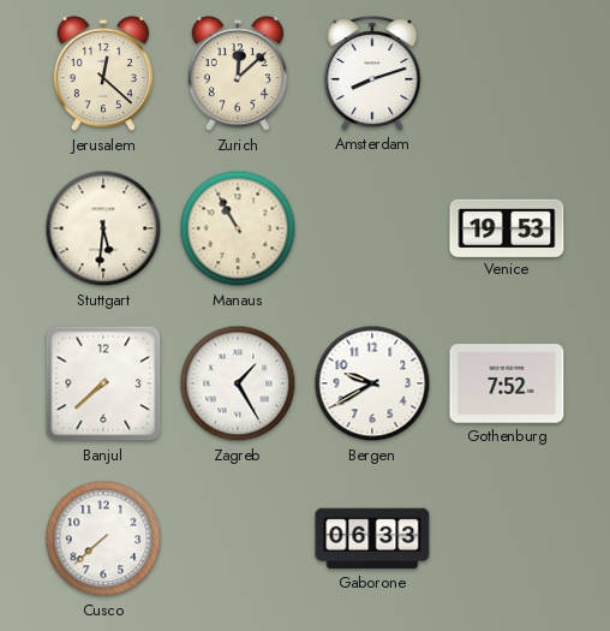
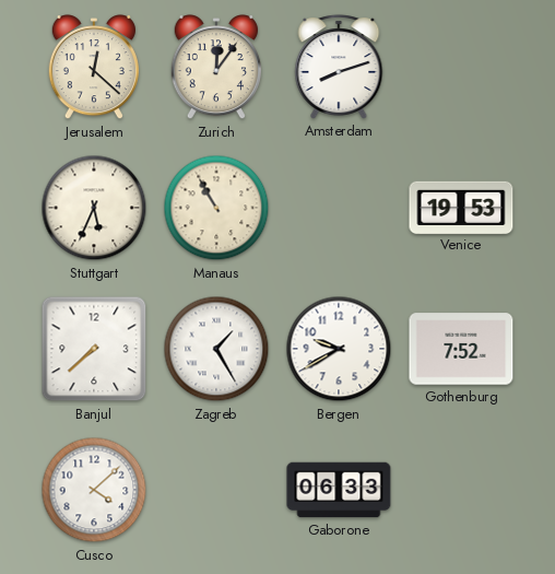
Zurich: 12:08 -> 12:06
Stuttgart: 5:31 -> 5:34
Cusco: 7:38 -> 4:08
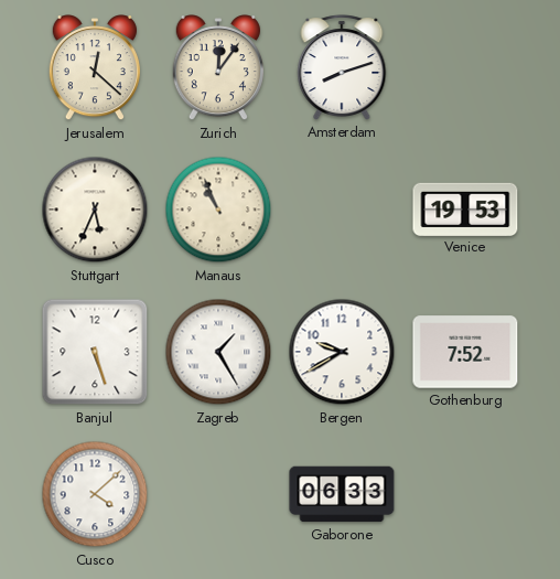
Manaus: 10:55 -> 10:56
Banjul: 7:38 -> 5:27
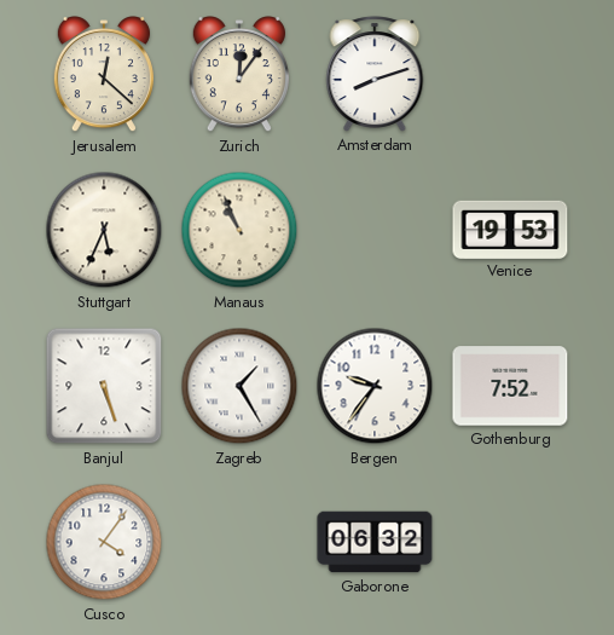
Bergen: 9:40 -> 9:36
Cusco: 4:08 -> 4:06
Gaborone: 06:33 -> 06:32
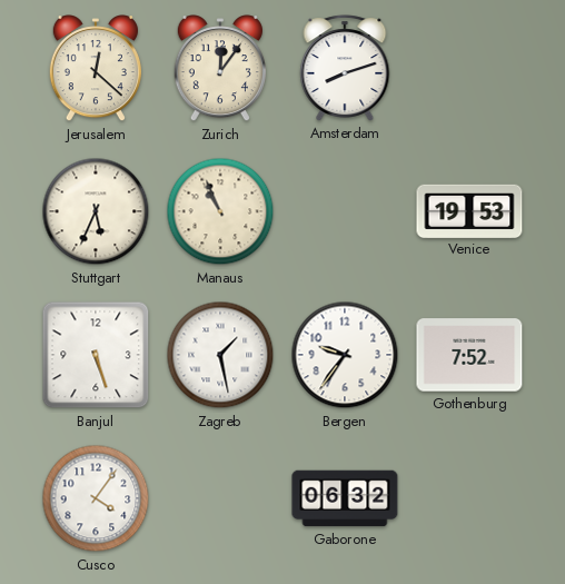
Zagreb: 1:25 -> 1:28
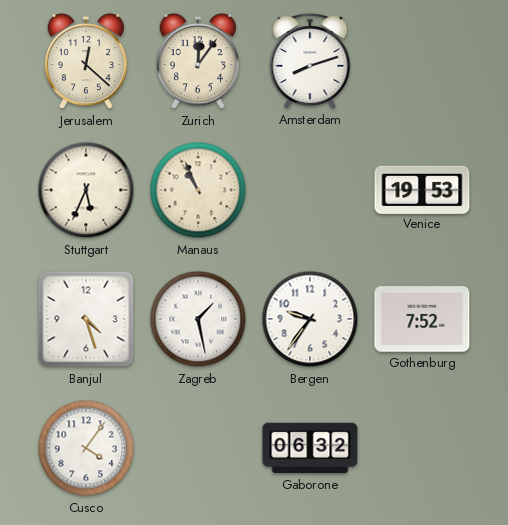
Banjul: 5:27 -> 4:27
